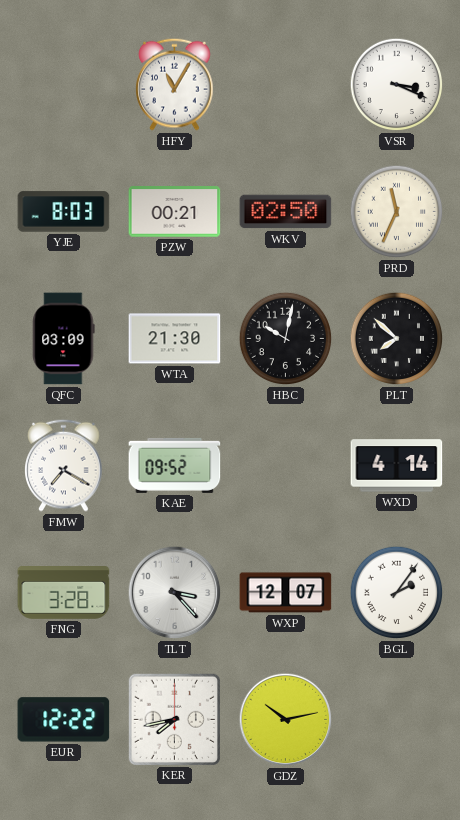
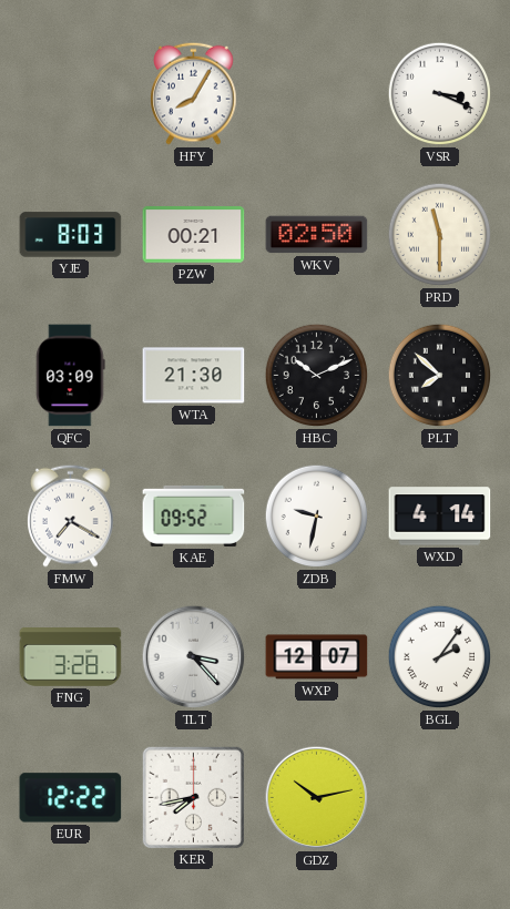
HFY: 11:05 -> 8:05
PRD: 11:34 -> 11:30
HBC: 10:02 -> 10:11
ZDB: none -> 9:32
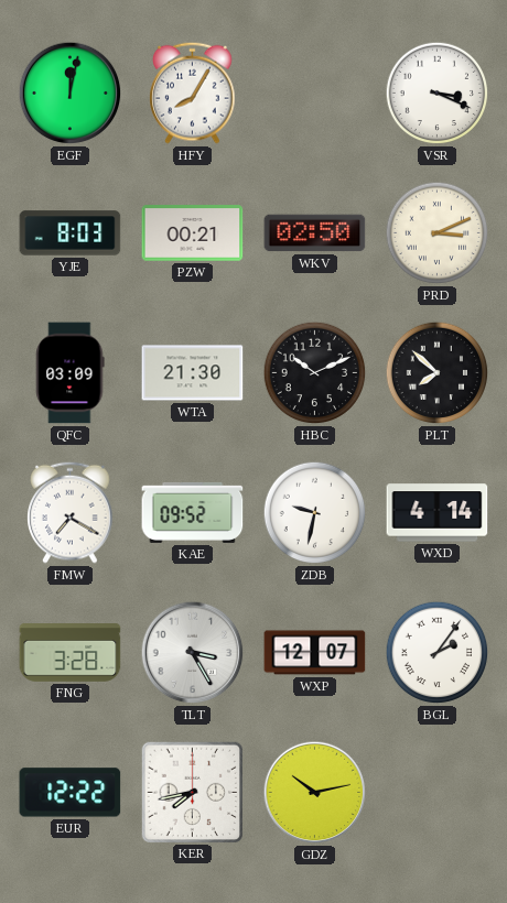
EGF: none -> 12:02
PRD: 11:30 -> 3:11
TLT: 3:23 -> 3:25
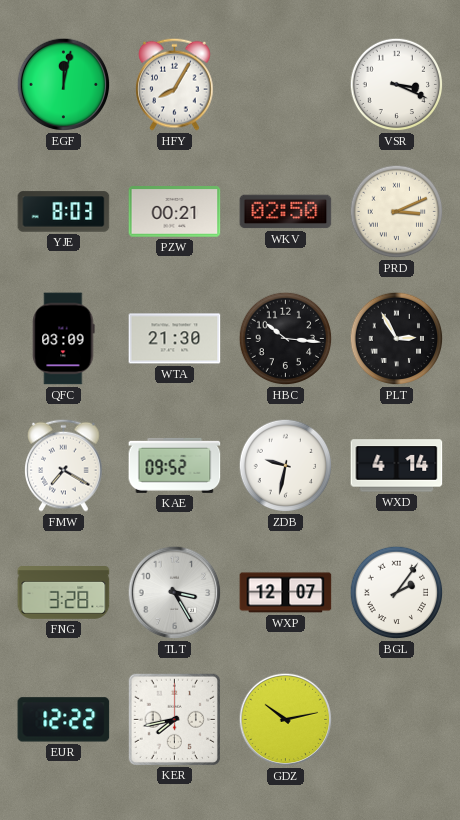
HBC: 10:11 -> 10:16
PLT: 7:52 -> 2:55
